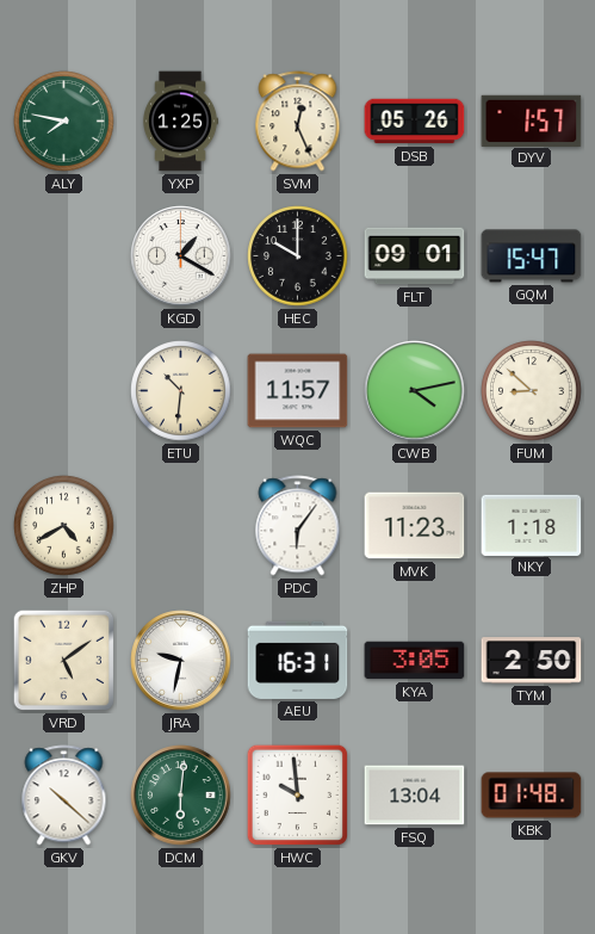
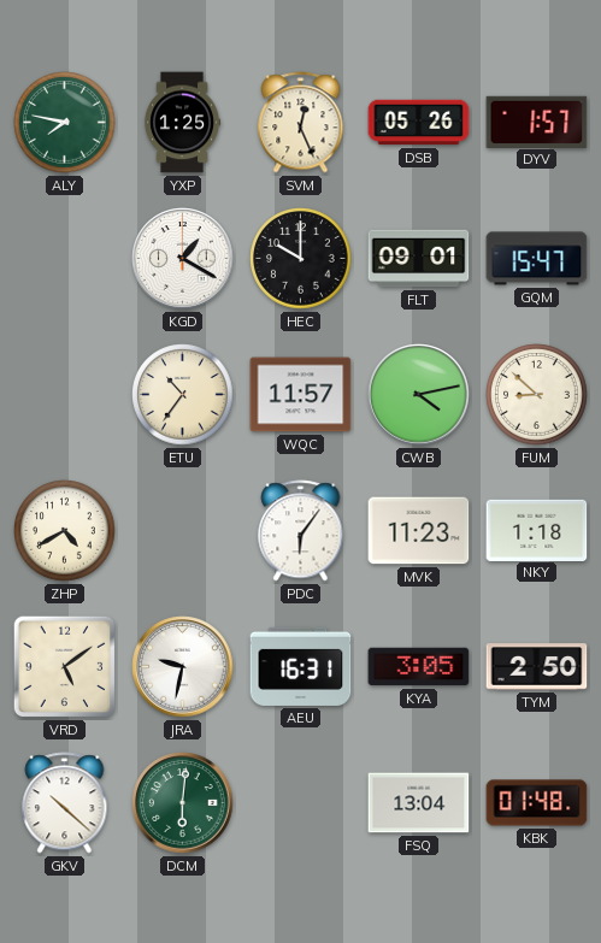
ETU: 10:31 -> 10:36
HWC: 9:59 -> none
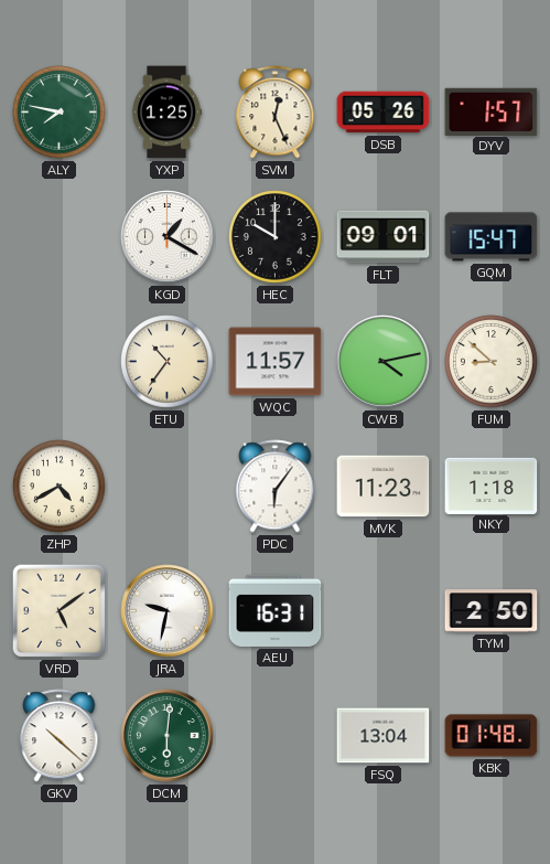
KYA: 3:05 -> none
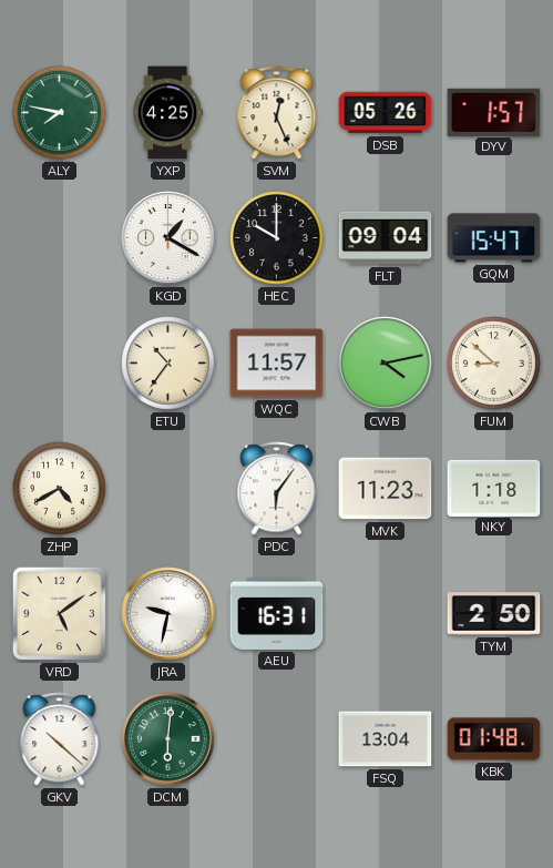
YXP: 1:25 -> 4:25
FLT: 09:01 -> 09:04
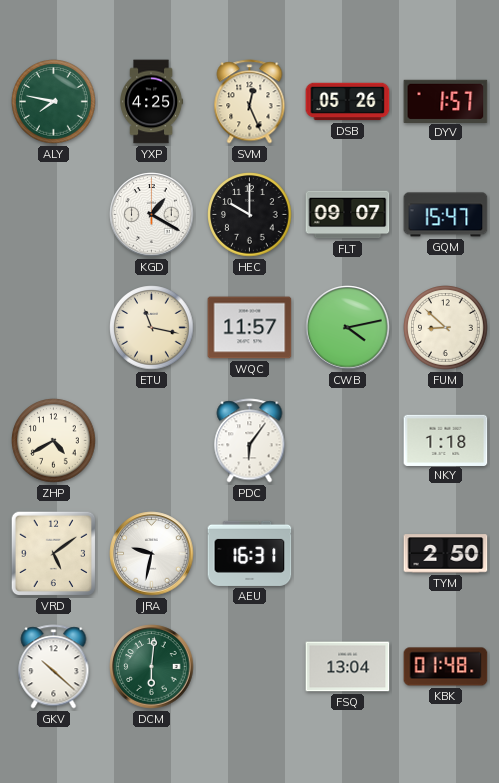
FLT: 09:04 -> 09:07
ETU: 10:36 -> 11:17
MVK: 11:23 -> none
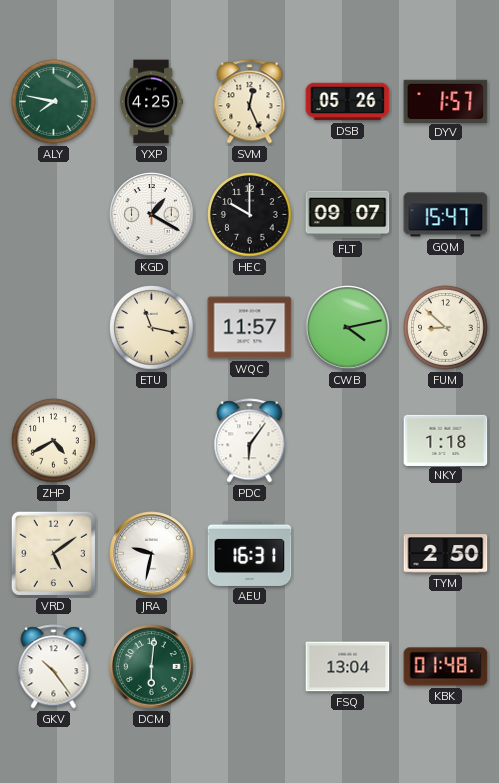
GKV: 10:22 -> 10:24
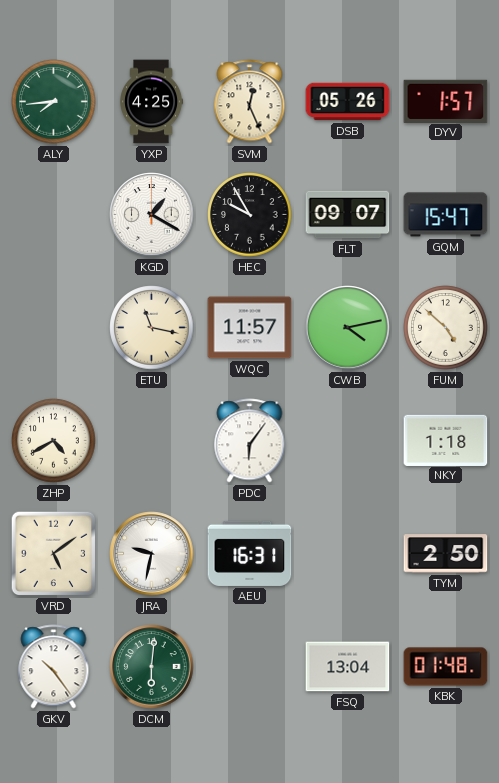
ALY: 7:47 -> 7:44
HEC: 10:00 -> 9:55
FUM: 8:52 -> 4:52
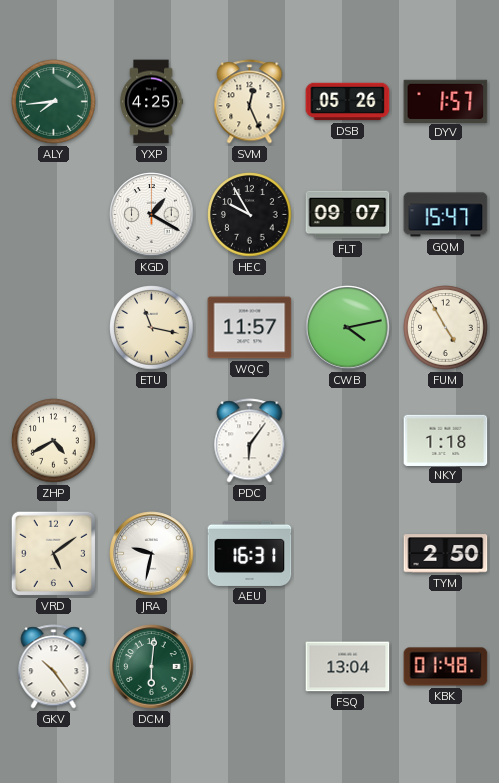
FUM: 4:52 -> 4:55
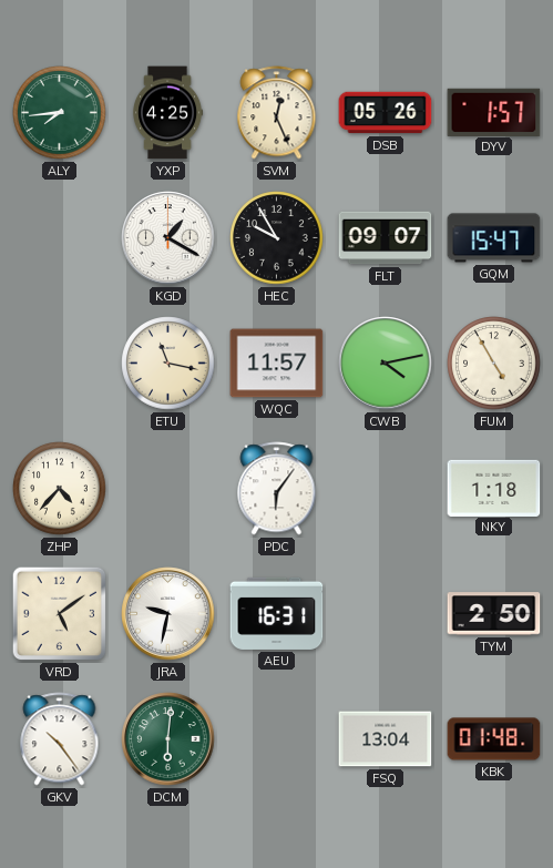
ZHP: 4:40 -> 4:37
